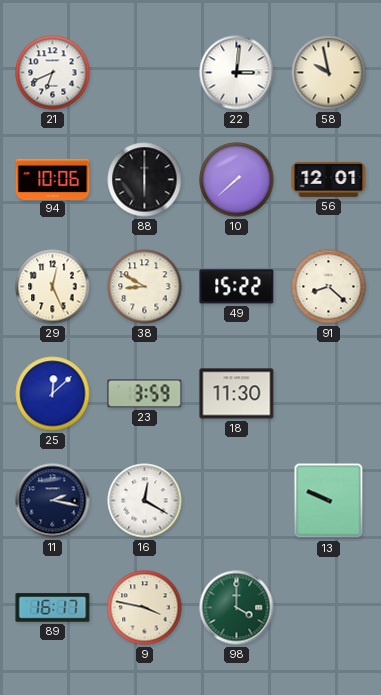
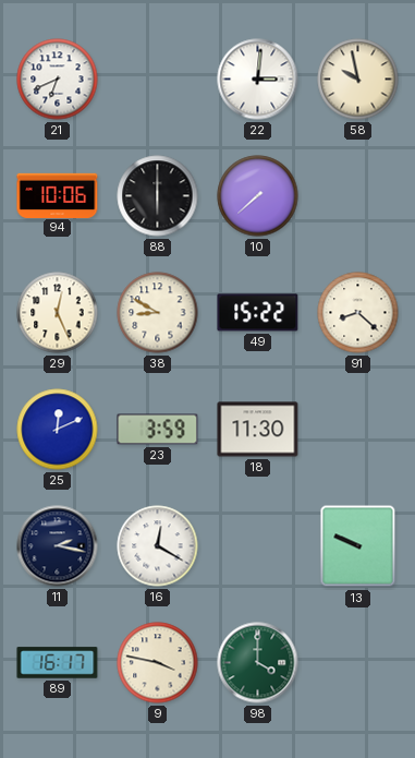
56: 12:01 -> none
25: 12:08 -> 12:11
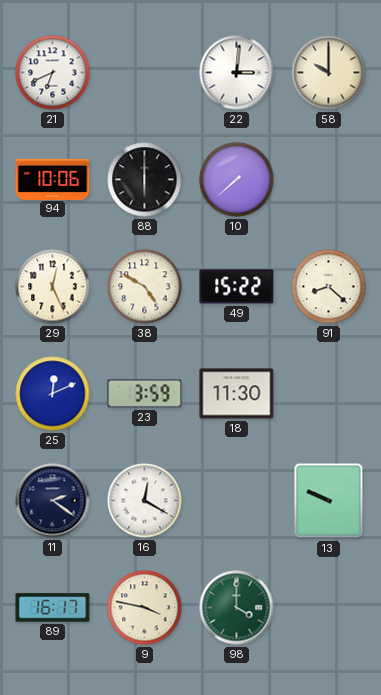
58: 9:58 -> 10:00
38: 8:50 -> 4:50
11: 2:17 -> 2:21
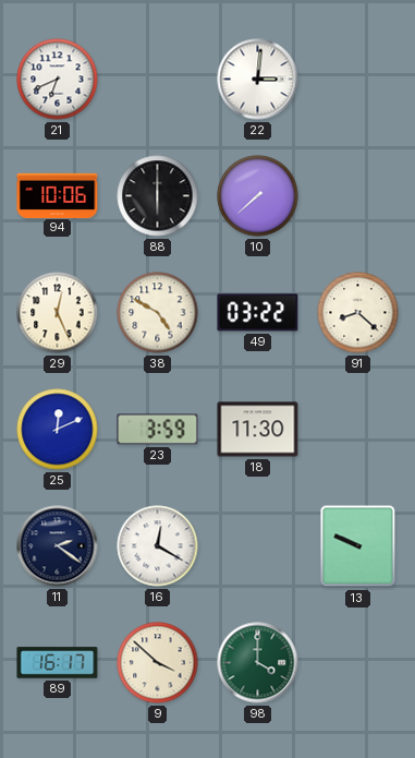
58: 10:00 -> none
49: 15:22 -> 03:22
9: 3:47 -> 3:52
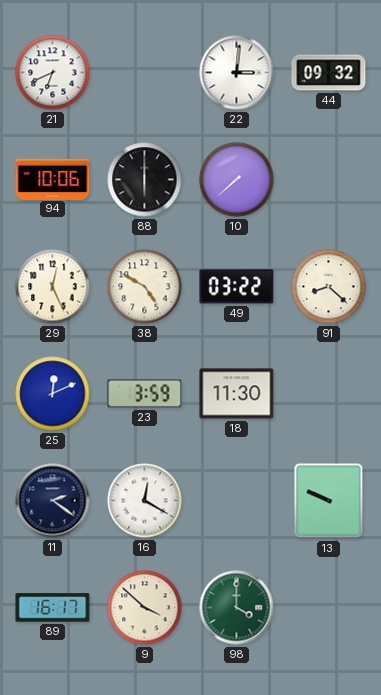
44: none -> 09:32
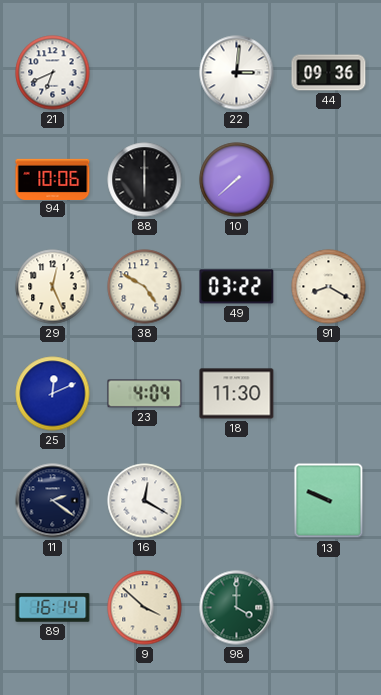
44: 09:32 -> 09:36
91: 8:22 -> 8:20
23: 3:59 -> 4:04
89: 16:17 -> 16:14
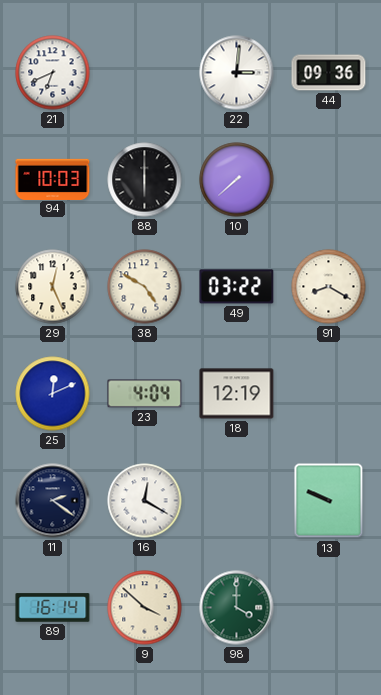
94: 10:06 -> 10:03
18: 11:30 -> 12:19
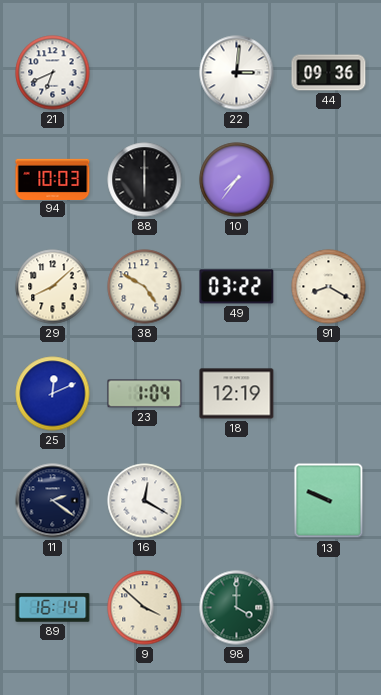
10: 7:38 -> 7:36
29: 12:26 -> 8:08
23: 4:04 -> 1:04
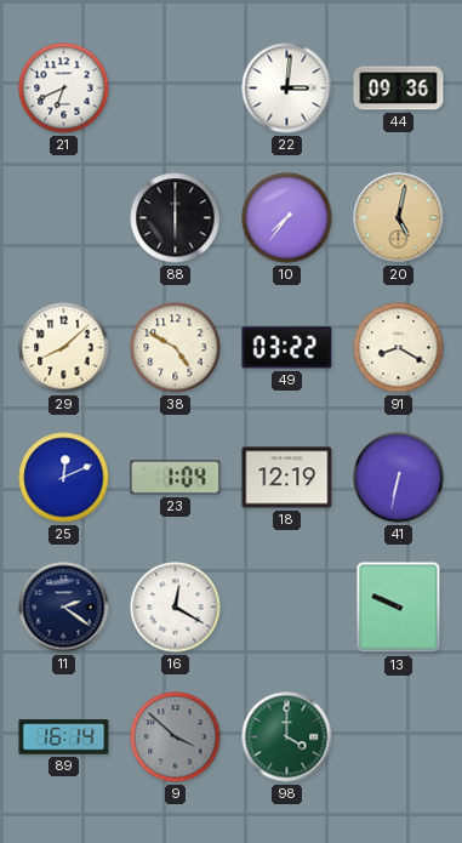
94: 10:03 -> none
20: none -> 5:02
41: none -> 6:32
9 dial: cream -> grey
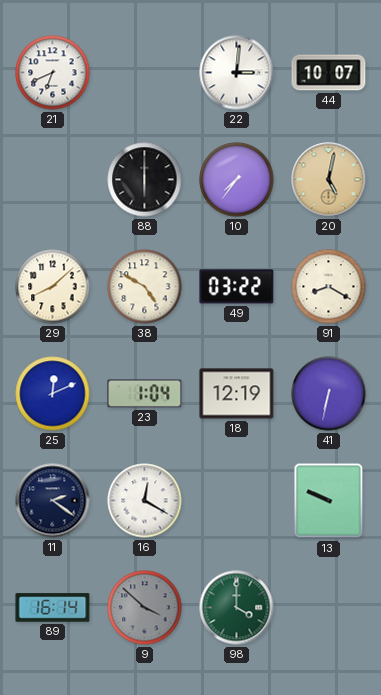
44: 09:36 -> 10:07
